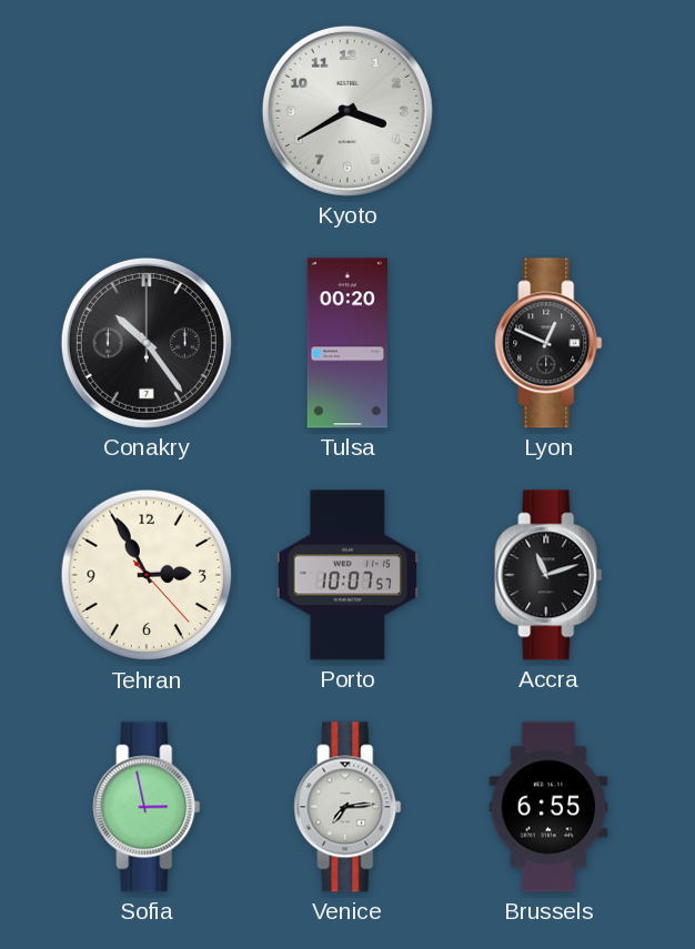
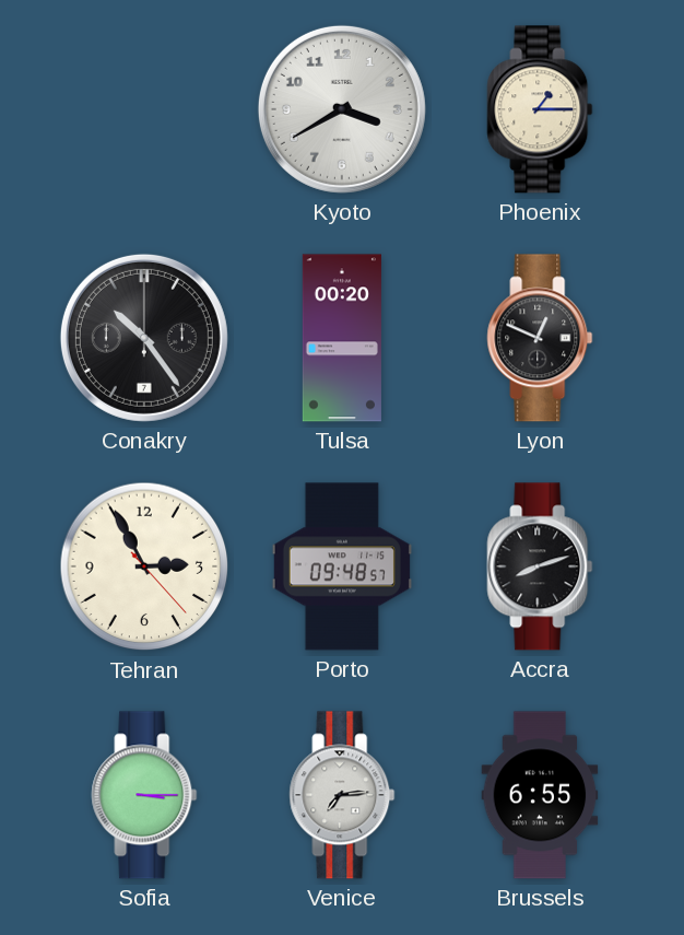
Phoenix: none -> 1:15
Porto: 10:07 -> 09:48
Accra: 11:12 -> 8:12
Sofia: 2:58 -> 3:15
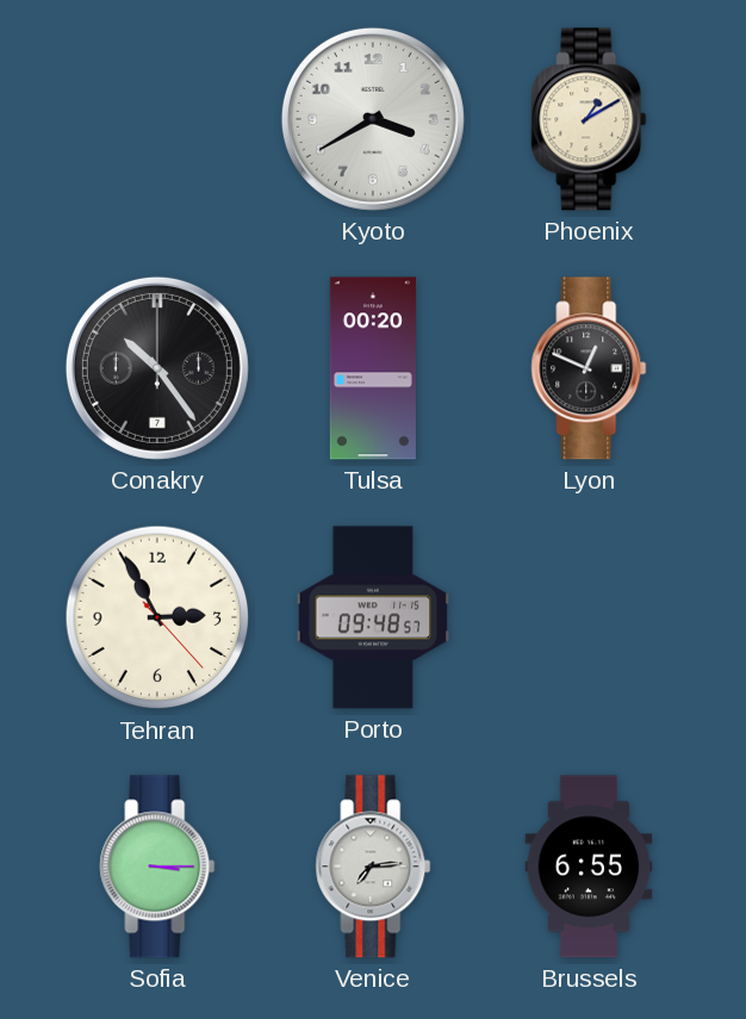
Phoenix: 1:15 -> 1:10
Accra: 8:12 -> none
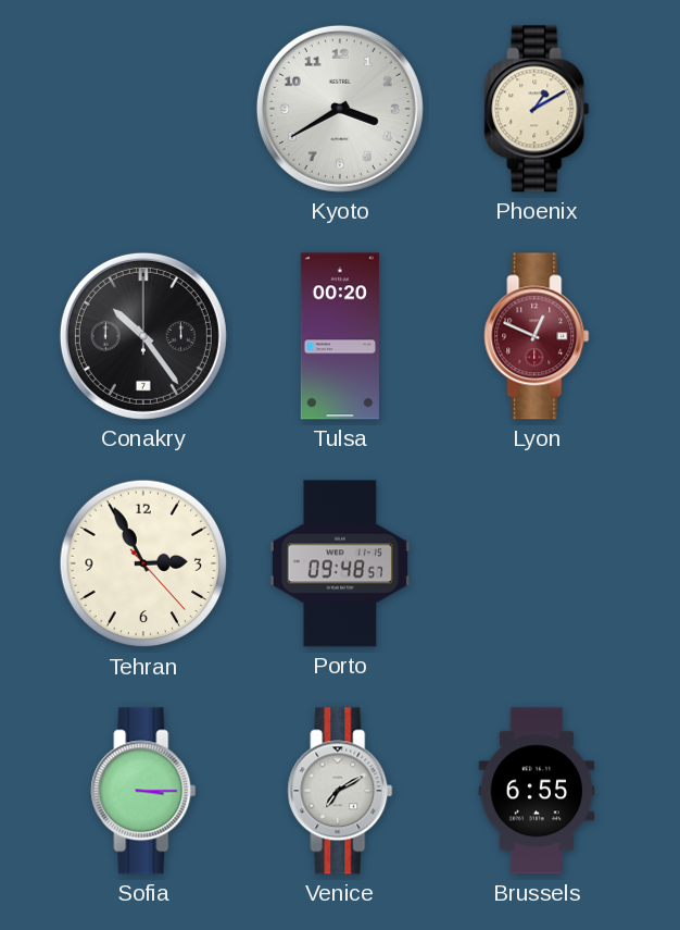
Lyon dial: black -> burgundy
Venice: 7:14 -> 7:10
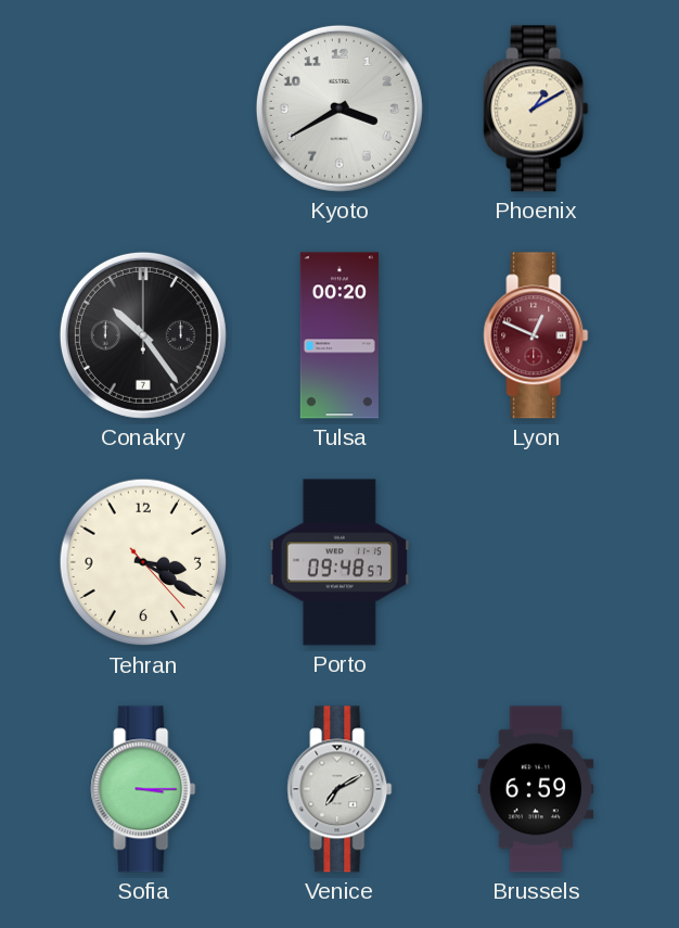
Tehran: 2:55 -> 3:20
Brussels: 6:55 -> 6:59
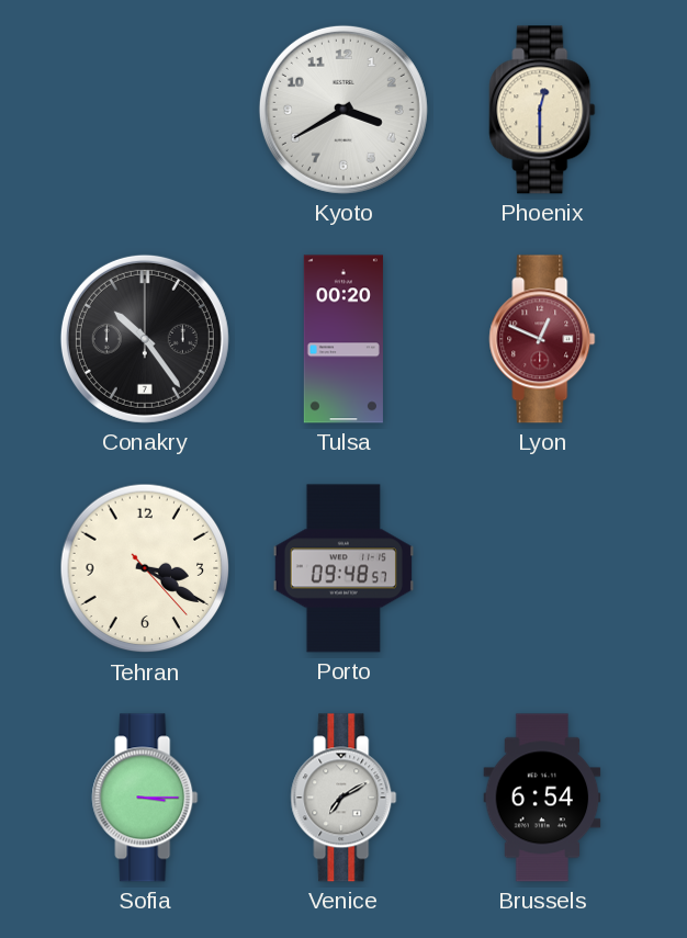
Phoenix: 1:10 -> 12:30
Brussels: 6:59 -> 6:54
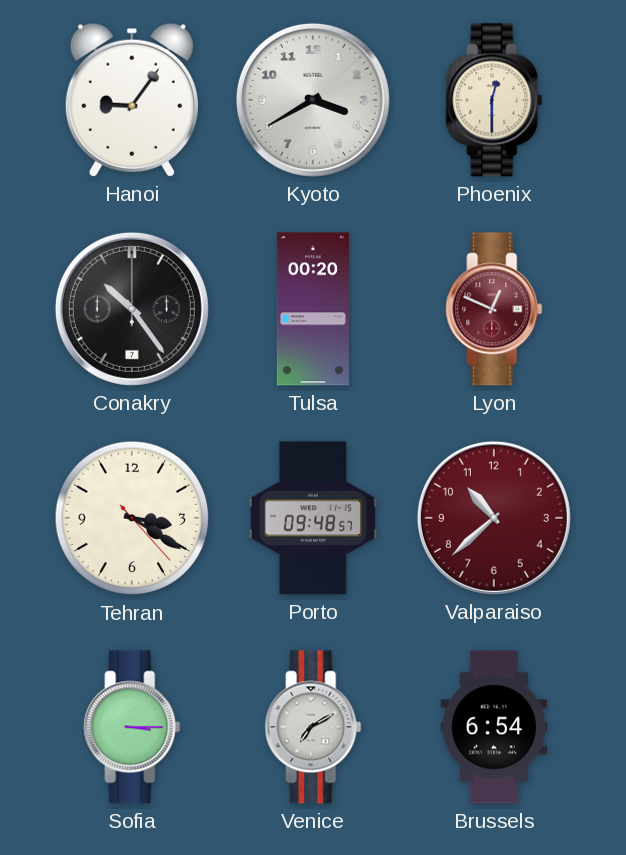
Hanoi: none -> 9:06
Valparaiso: none -> 10:38
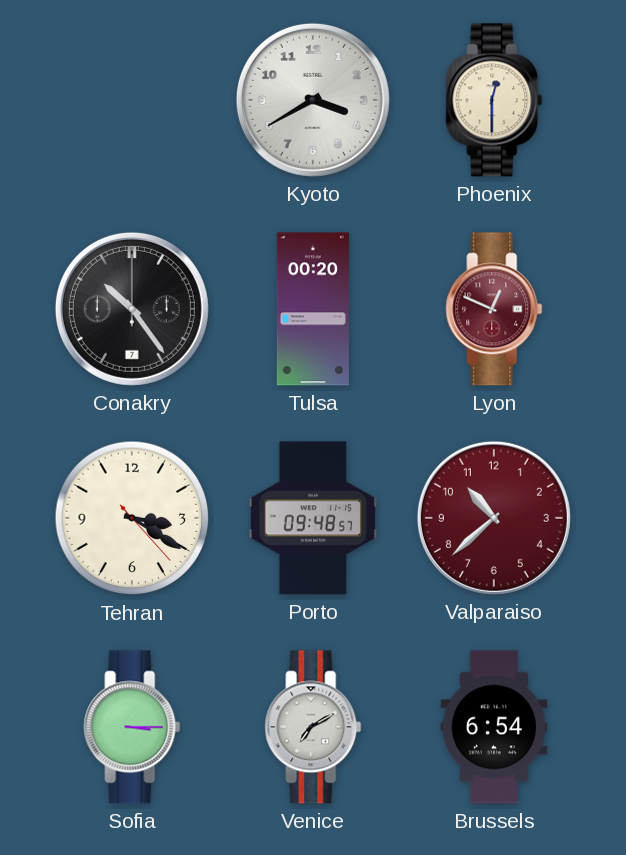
Hanoi: 9:06 -> none
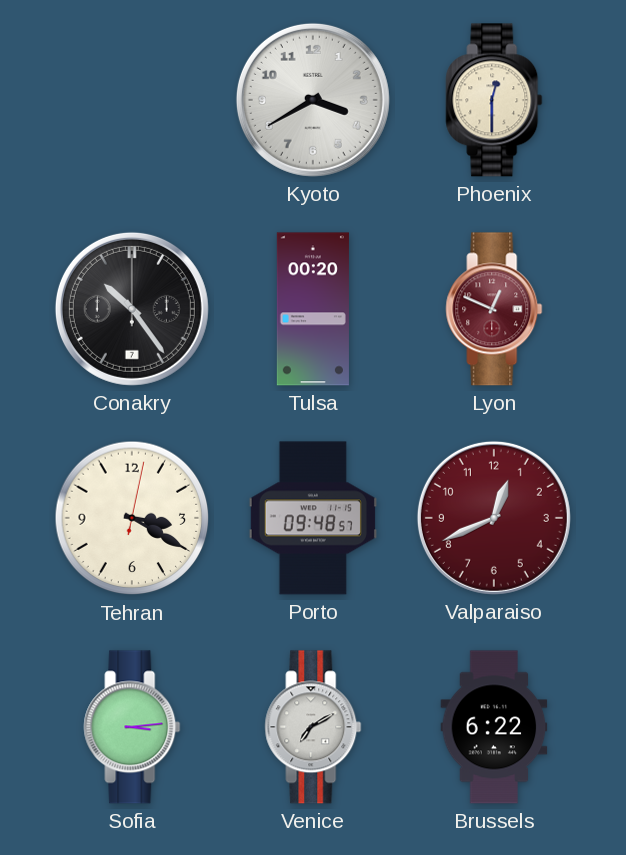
Tehran: 3:20:23 -> 3:20:02
Valparaiso: 10:38 -> 12:41
Sofia: 3:15 -> 3:14
Brussels: 6:54 -> 6:22
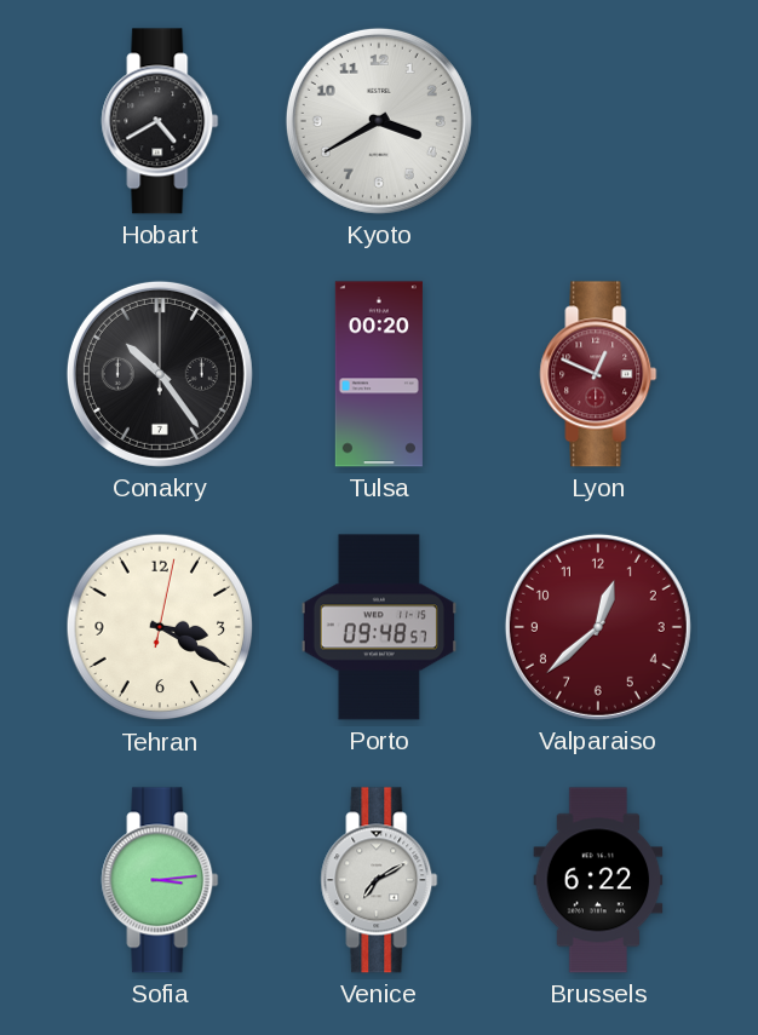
Hobart: none -> 4:40
Phoenix: 12:30 -> none
Valparaiso: 12:41 -> 12:38
